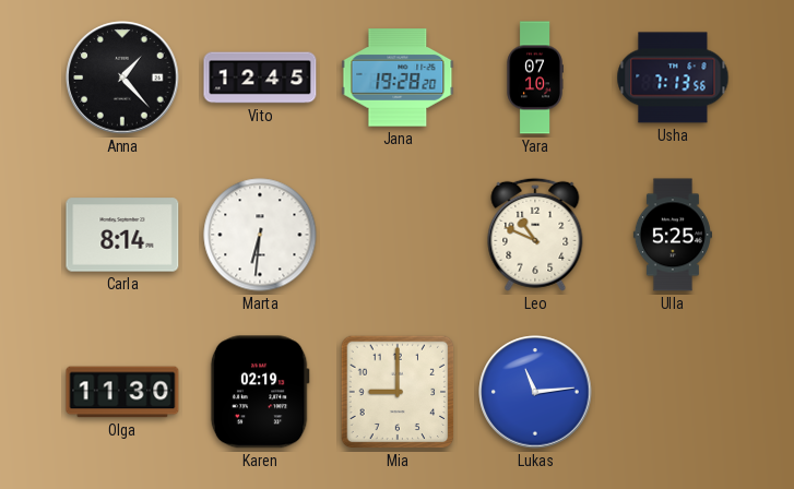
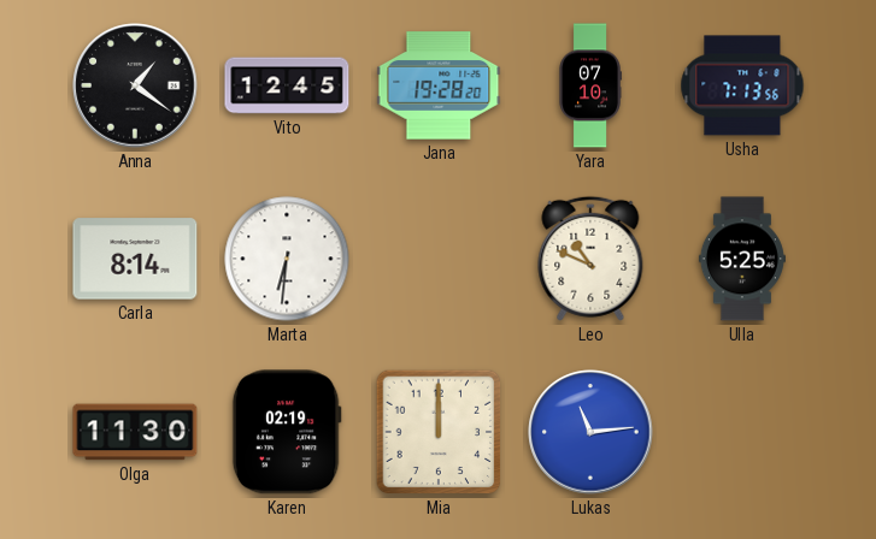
Anna: 1:23 -> 1:21
Mia: 9:00 -> 12:00
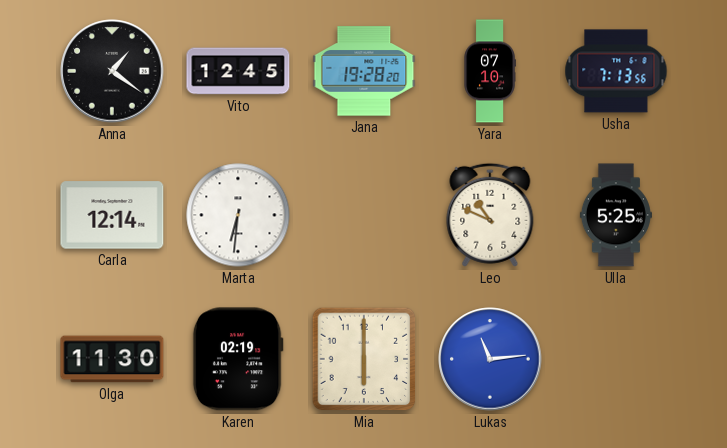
Carla: 8:14 -> 12:14
Mia: 12:00 -> 6:00
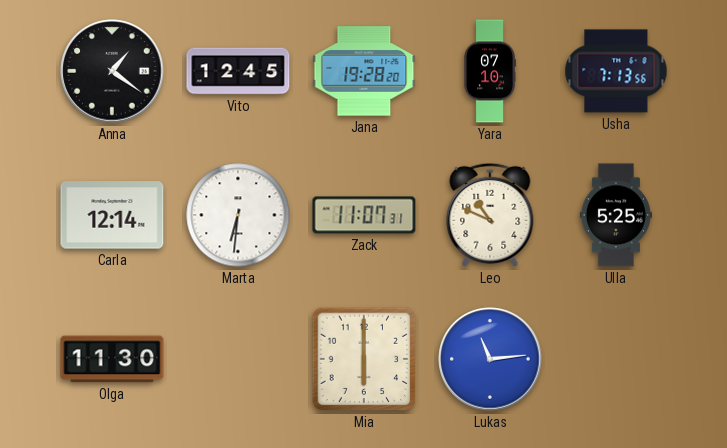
Zack: none -> 11:07
Karen: 02:19 -> none
